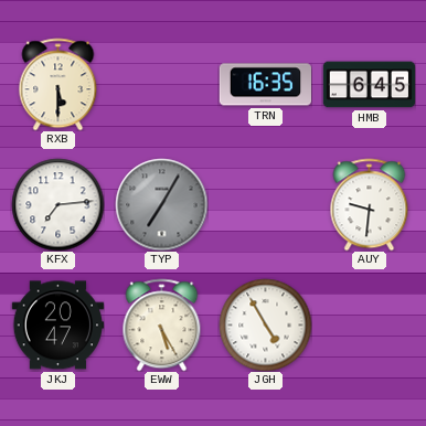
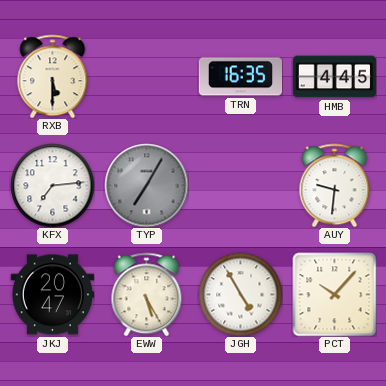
HMB: 6:45 -> 4:45
PCT: none -> 10:07
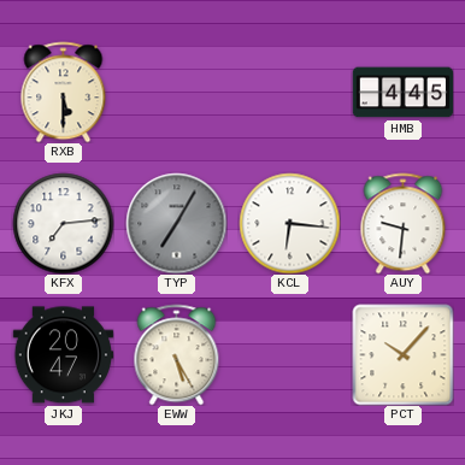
TRN: 16:35 -> none
KCL: none -> 6:16
JGH: 4:55 -> none
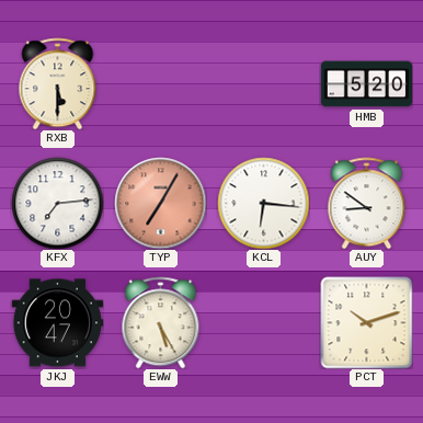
HMB: 4:45 -> 5:20
TYP dial: grey -> salmon
AUY: 9:31 -> 8:51
PCT: 10:07 -> 10:12
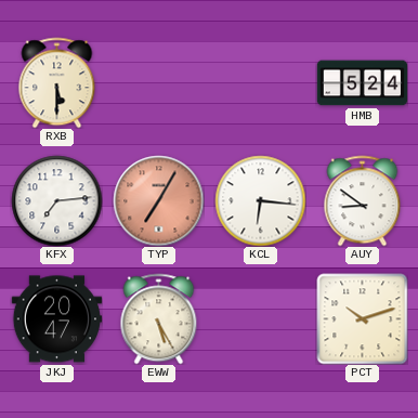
HMB: 5:20 -> 5:24
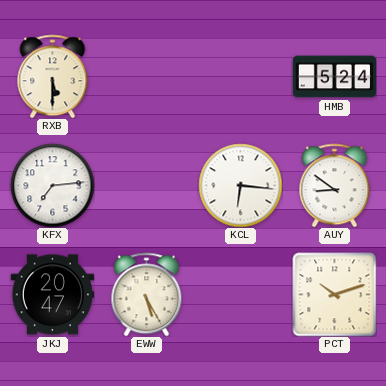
TYP: 7:05 -> none
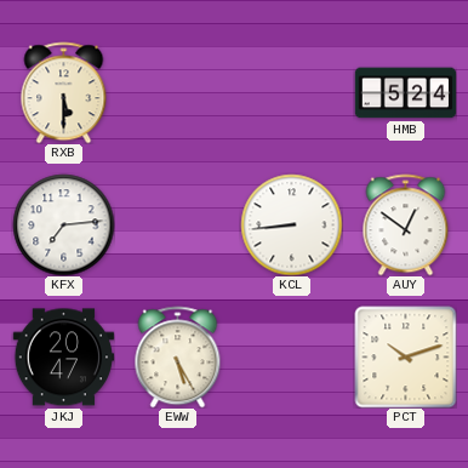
KCL: 6:16 -> 8:44
AUY: 8:51 -> 12:51
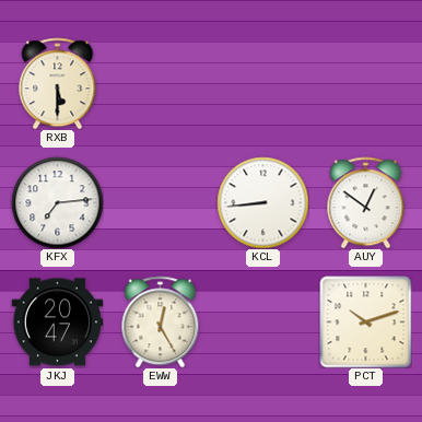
HMB: 5:24 -> none
EWW: 5:25 -> 12:25
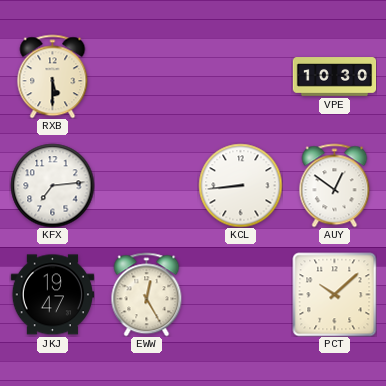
VPE: none -> 10:30
JKJ: 20:47 -> 19:47
PCT: 10:12 -> 10:08
